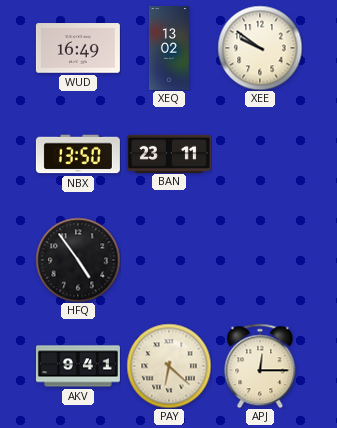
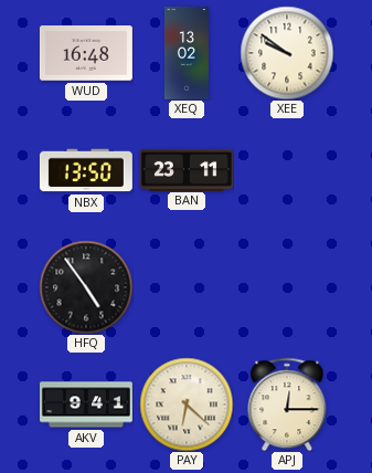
WUD: 16:49 -> 16:48
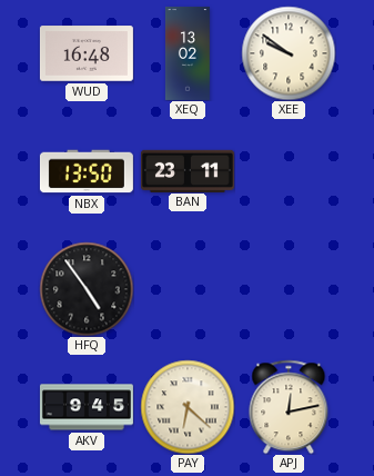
AKV: 9:41 -> 9:45
APJ: 12:15 -> 12:13
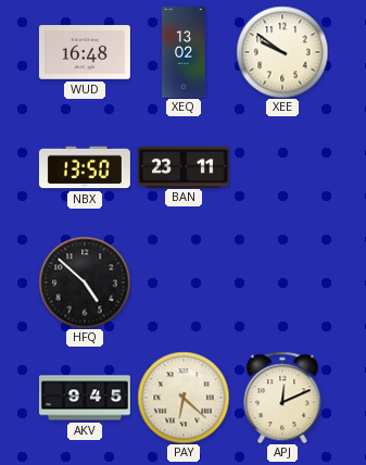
HFQ: 4:54 -> 4:52
APJ: 12:13 -> 12:11
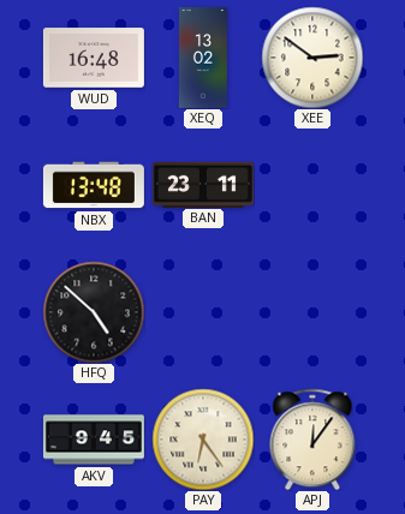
XEE: 9:51 -> 2:51
NBX: 13:50 -> 13:48
PAY: 6:22 -> 6:24
APJ: 12:11 -> 12:06
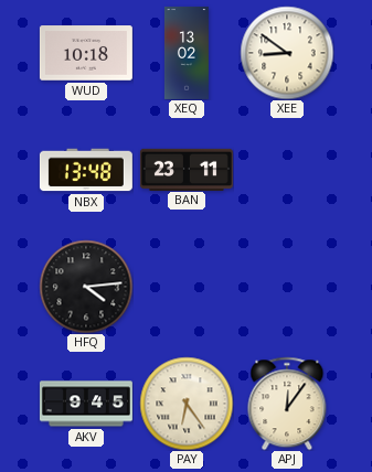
WUD: 16:48 -> 10:18
XEE: 2:51 -> 8:51
HFQ: 4:52 -> 4:14
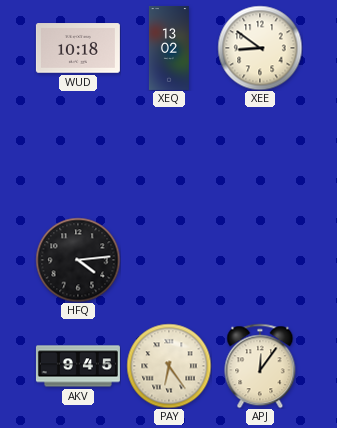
NBX: 13:48 -> none
BAN: 23:11 -> none
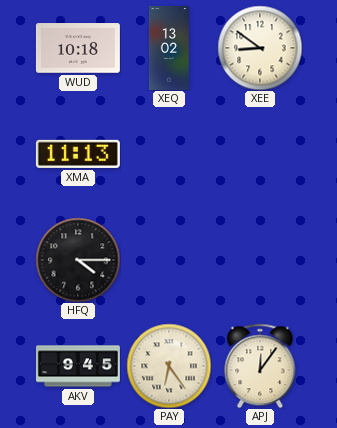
XMA: none -> 11:13
HFQ: 4:14 -> 4:15
